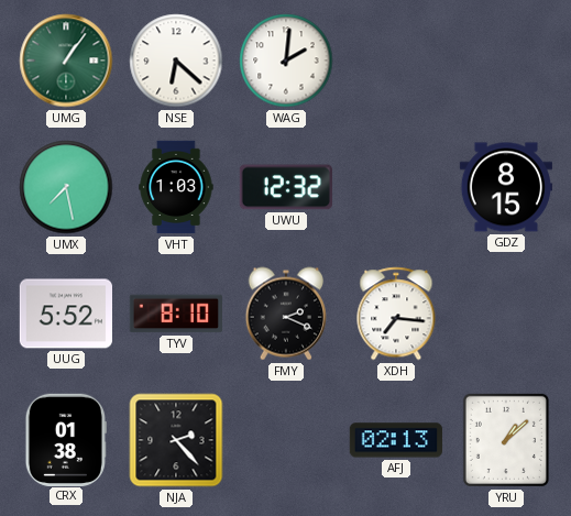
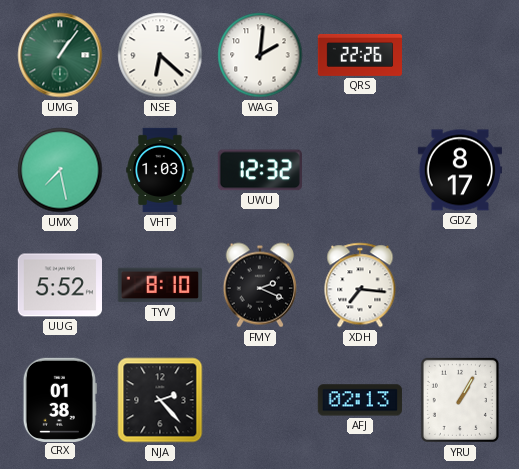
QRS: none -> 22:26
GDZ: 8:15 -> 8:17
YRU: 1:08 -> 1:05
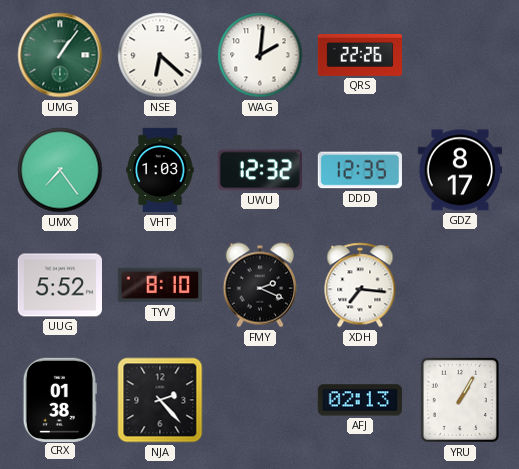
UMX: 7:28 -> 7:24
DDD: none -> 12:35
